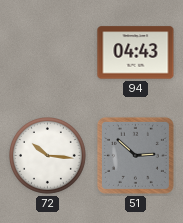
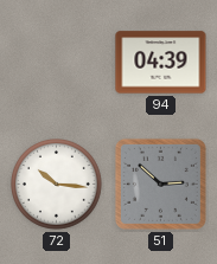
94: 04:43 -> 04:39
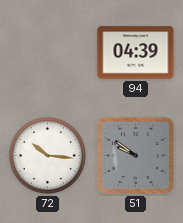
51: 2:52 -> 9:51
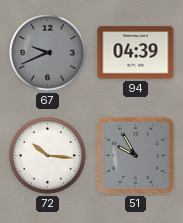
67: none -> 9:41
51: 9:51 -> 9:55
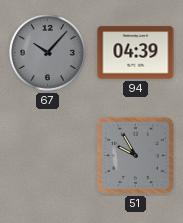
67: 9:41 -> 10:07
72: 10:16 -> none
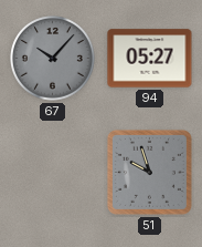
94: 04:39 -> 05:27
51: 9:55 -> 9:57
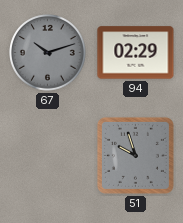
67: 10:07 -> 10:12
94: 05:27 -> 02:29
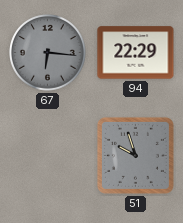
67: 10:12 -> 6:16
94: 02:29 -> 22:29
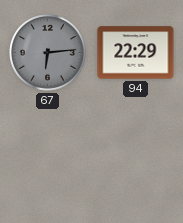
67: 6:16 -> 6:14
51: 9:57 -> none
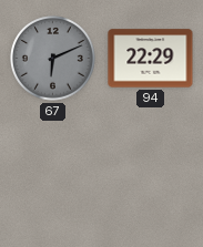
67: 6:14 -> 6:11
